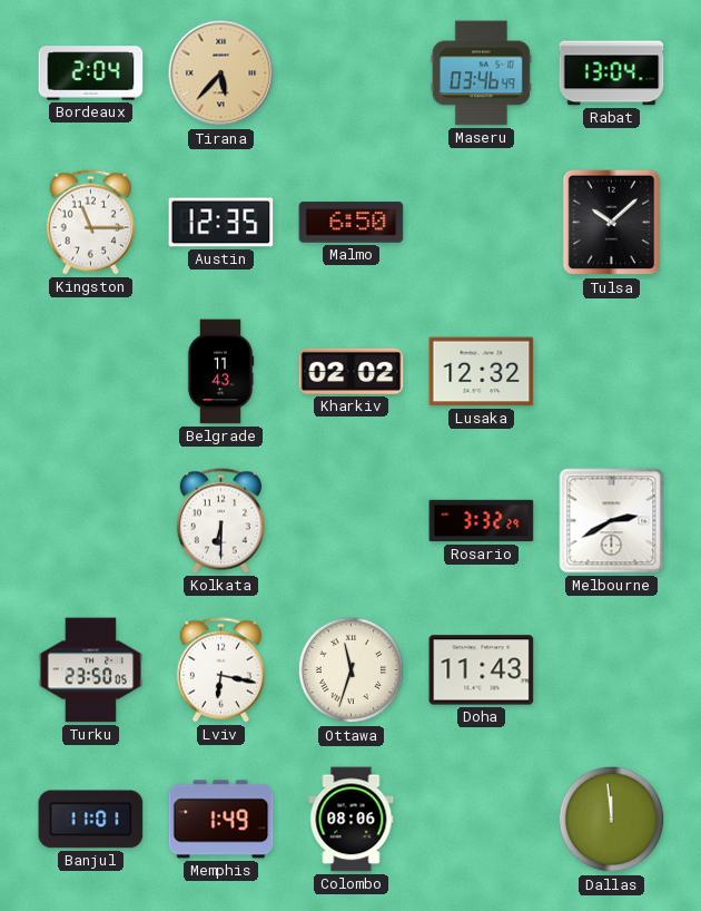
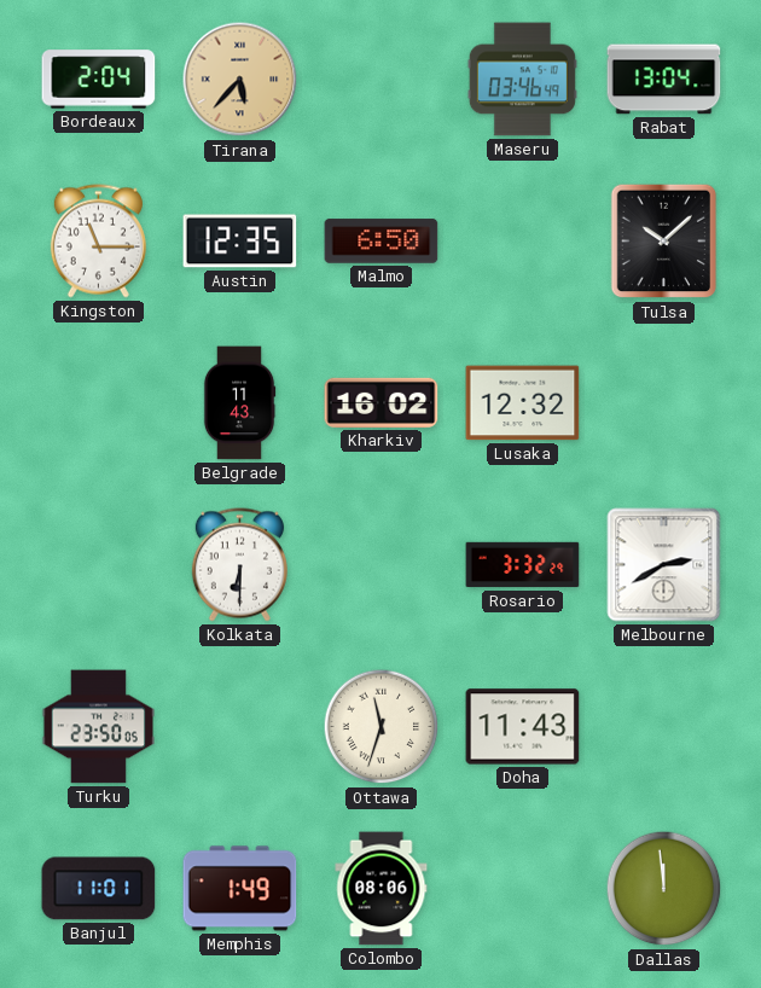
Kharkiv: 02:02 -> 16:02
Lviv: 6:17 -> none
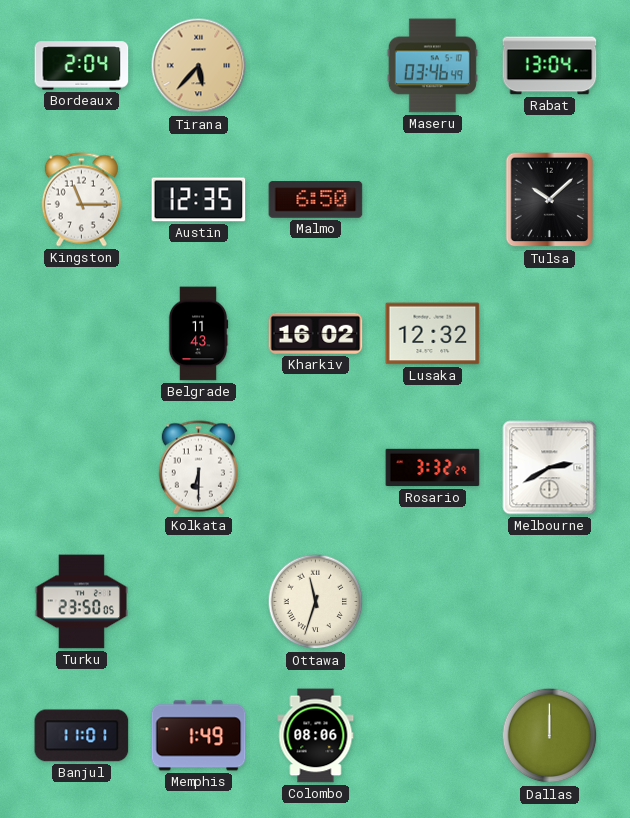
Doha: 11:43 -> none
Dallas: 11:59 -> 12:00
